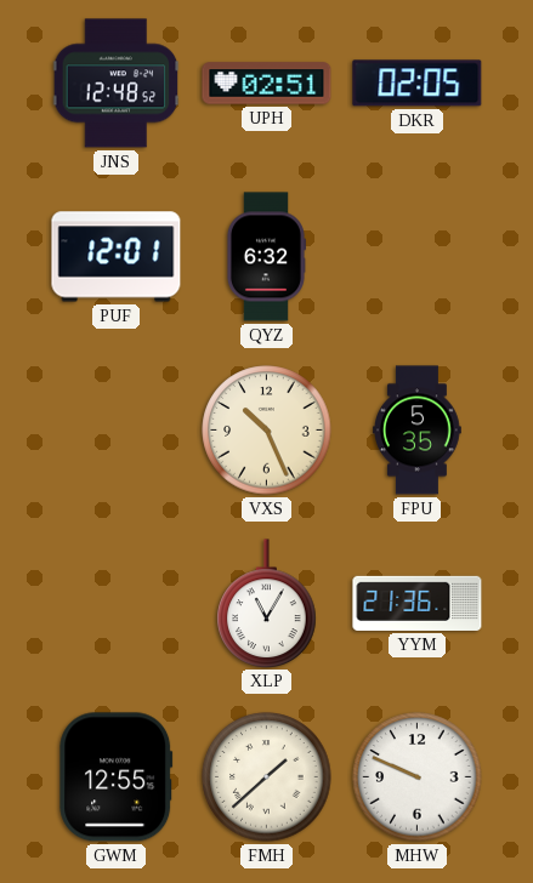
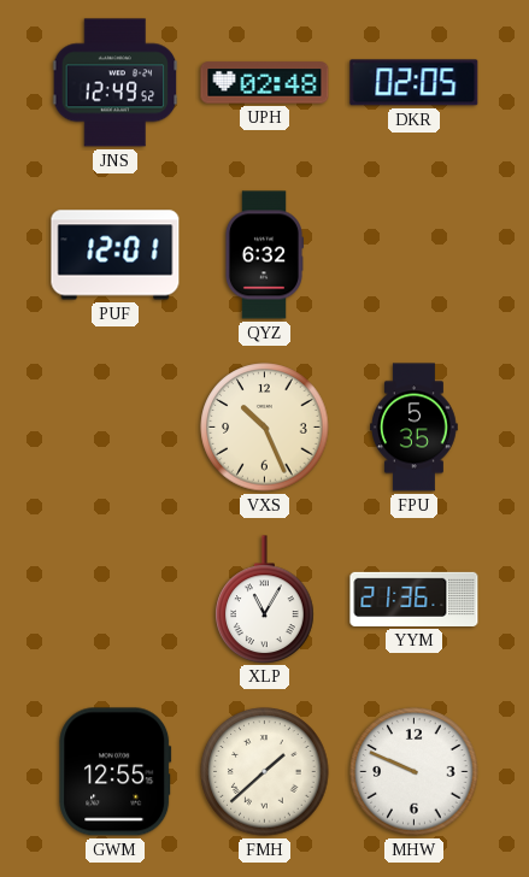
JNS: 12:48 -> 12:49
UPH: 02:51 -> 02:48
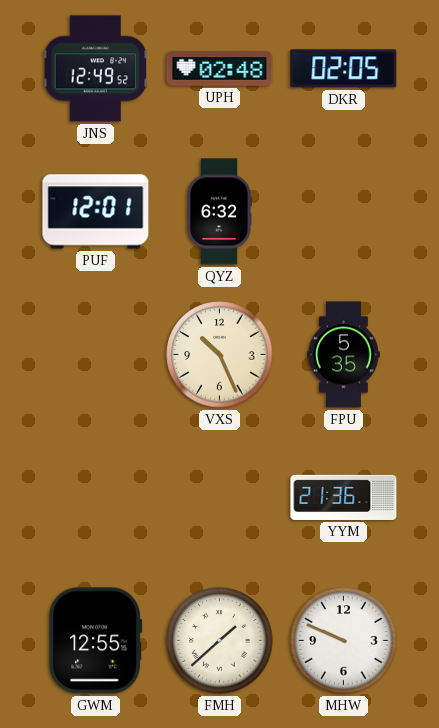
XLP: 11:05 -> none
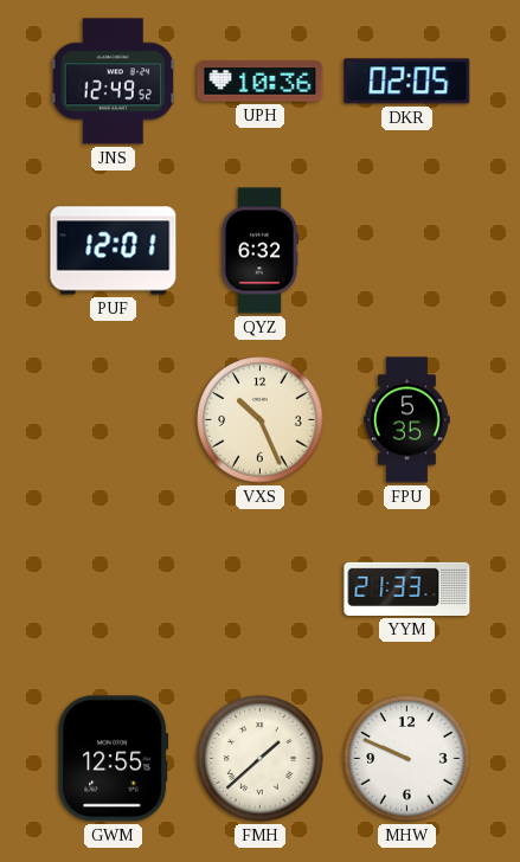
UPH: 02:48 -> 10:36
YYM: 21:36 -> 21:33
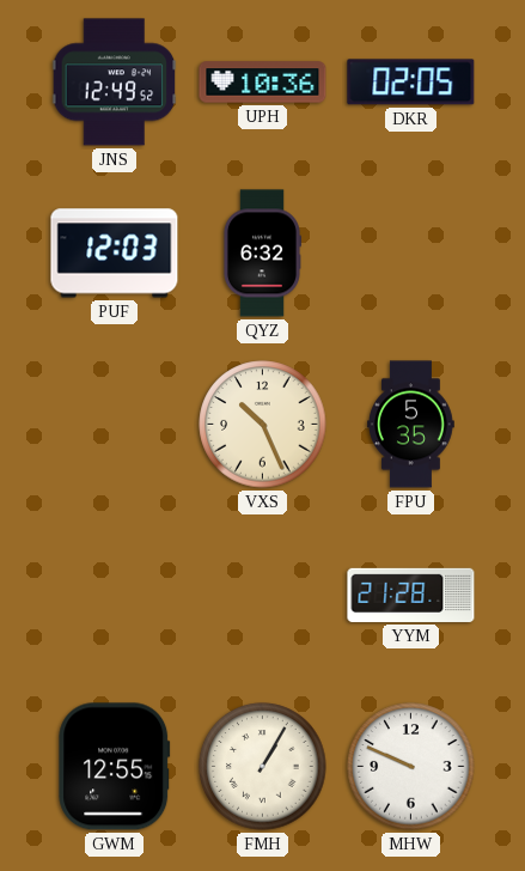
PUF: 12:01 -> 12:03
YYM: 21:33 -> 21:28
FMH: 1:38 -> 1:05
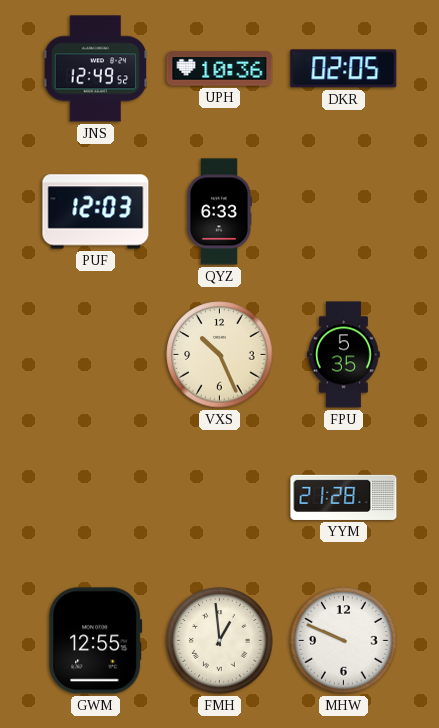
QYZ: 6:32 -> 6:33
FMH: 1:05 -> 12:59
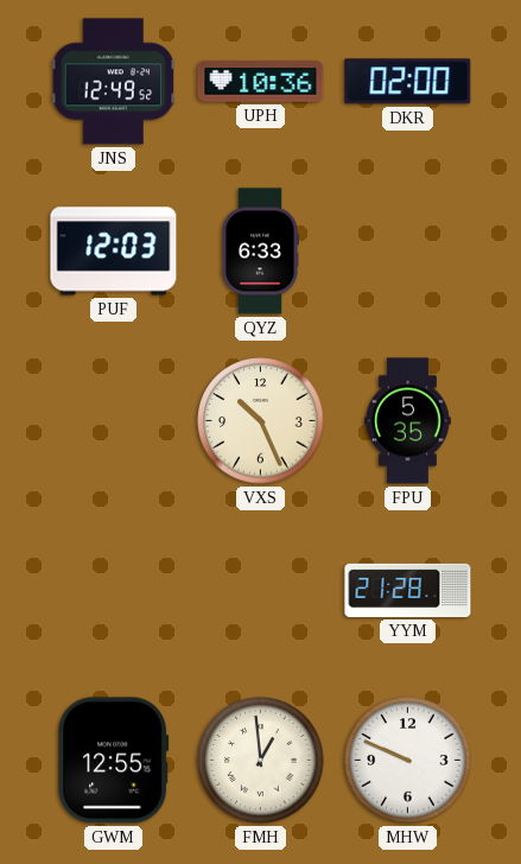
DKR: 02:05 -> 02:00
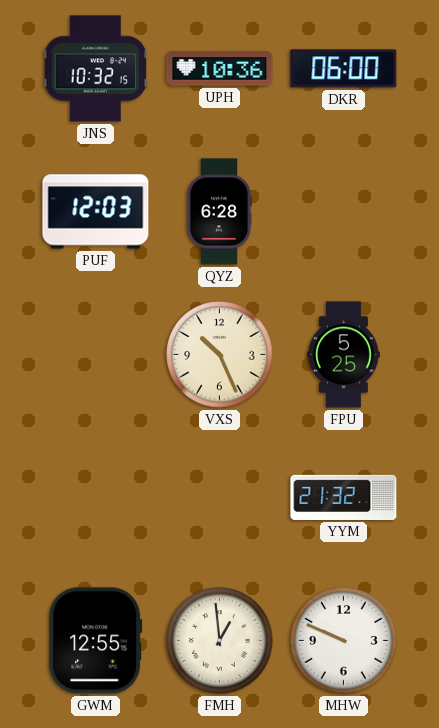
JNS: 12:49 -> 10:32
DKR: 02:00 -> 06:00
QYZ: 6:33 -> 6:28
FPU: 5:35 -> 5:25
YYM: 21:28 -> 21:32
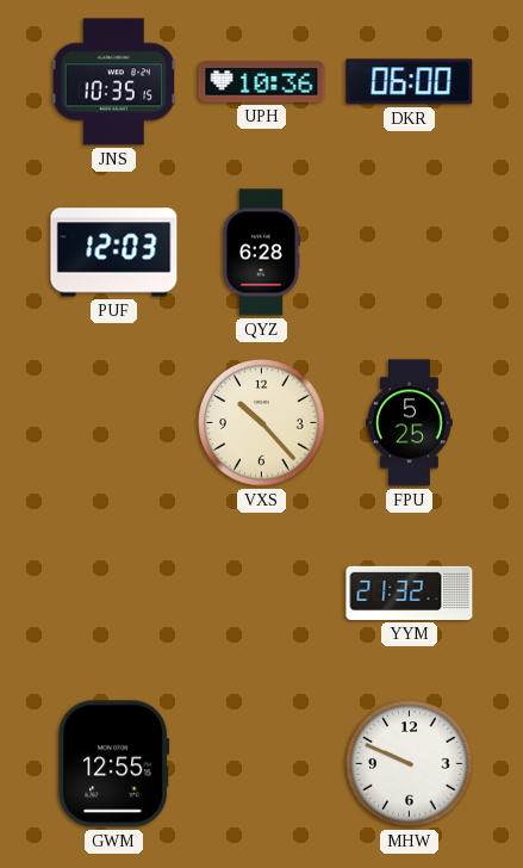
JNS: 10:32 -> 10:35
VXS: 10:26 -> 10:23
FMH: 12:59 -> none
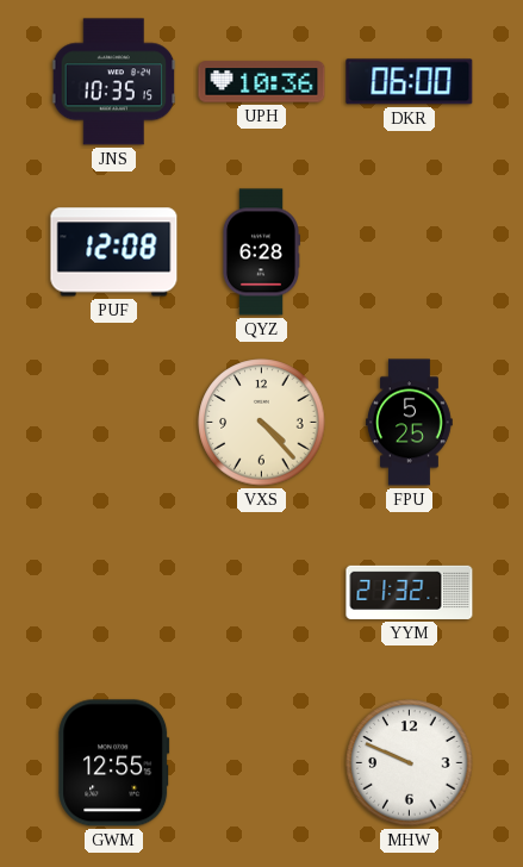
PUF: 12:03 -> 12:08
VXS: 10:23 -> 4:23
